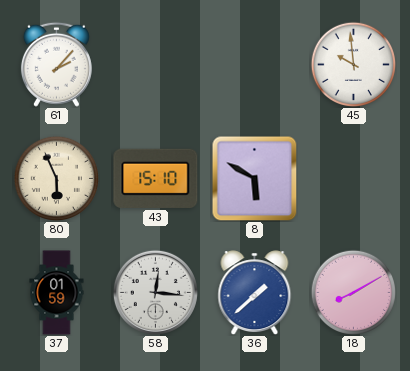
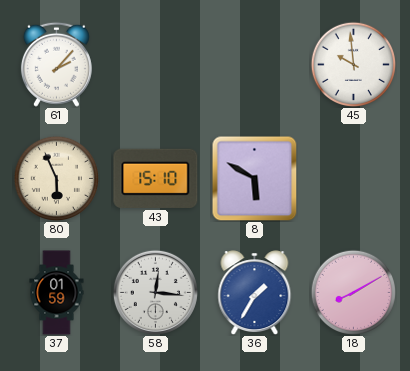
36: 1:38 -> 1:35
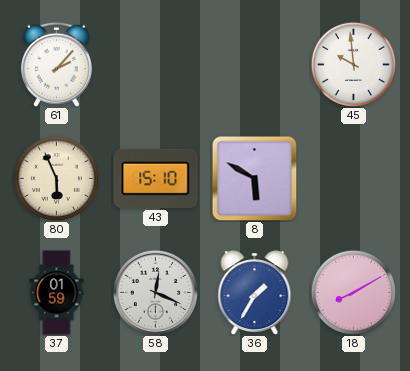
58: 12:16 -> 12:19
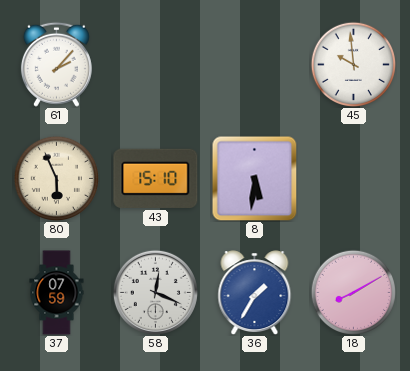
8: 5:50 -> 5:31
37: 01:59 -> 07:59
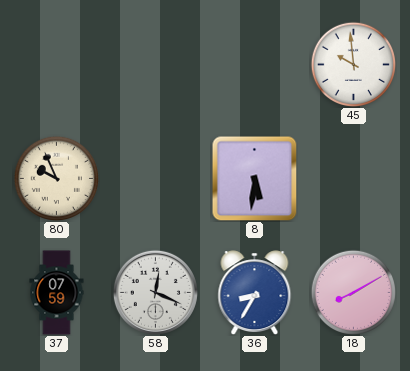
61: 2:07 -> none
80: 5:56 -> 9:56
43: 15:10 -> none
36: 1:35 -> 8:35
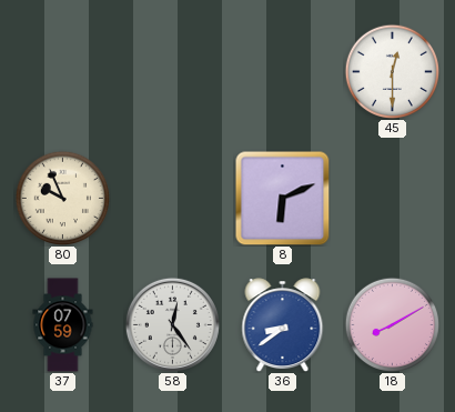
45: 9:59 -> 12:30
8: 5:31 -> 6:11
58: 12:19 -> 12:24
36: 8:35 -> 8:39
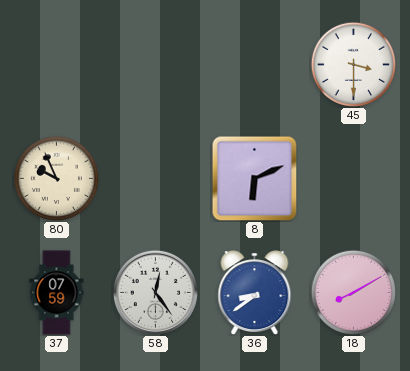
45: 12:30 -> 3:30
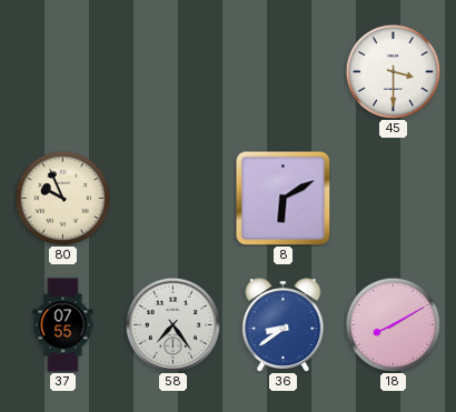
8: 6:11 -> 6:10
37: 07:59 -> 07:55
58: 12:24 -> 7:24
